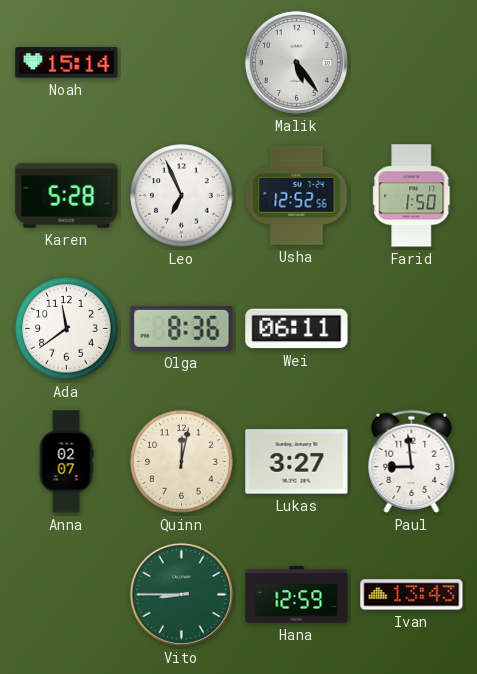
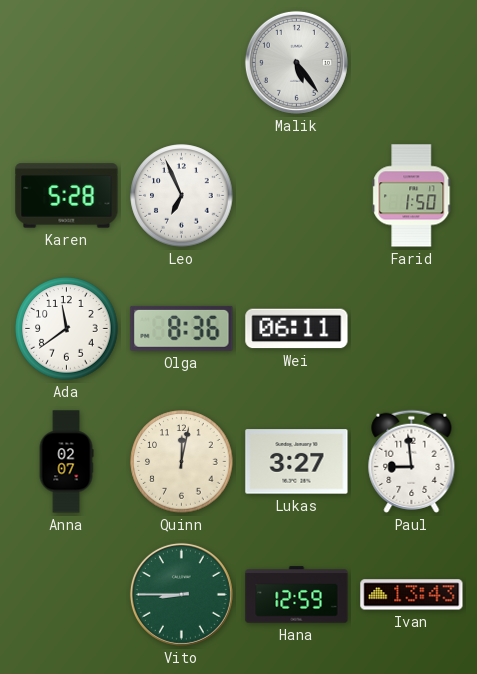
Noah: 15:14 -> none
Usha: 12:52 -> none
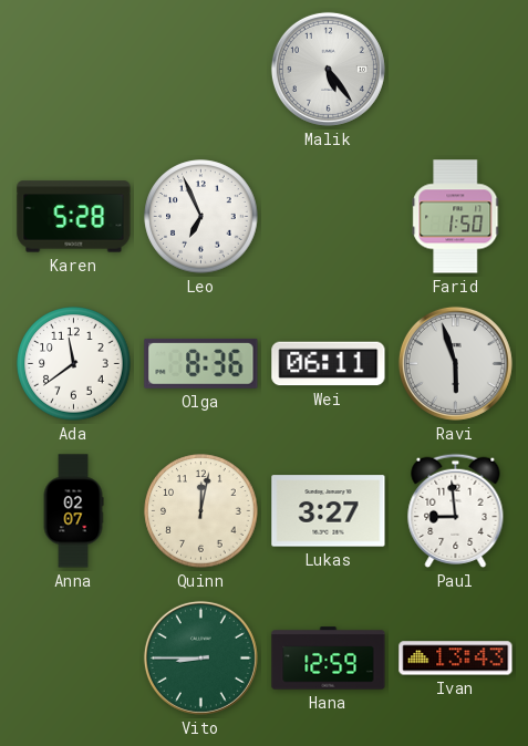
Ravi: none -> 5:57
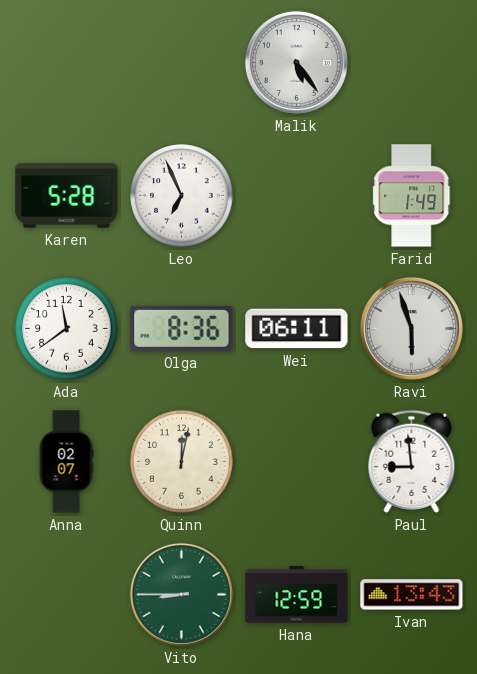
Farid: 1:50 -> 1:49
Lukas: 3:27 -> none
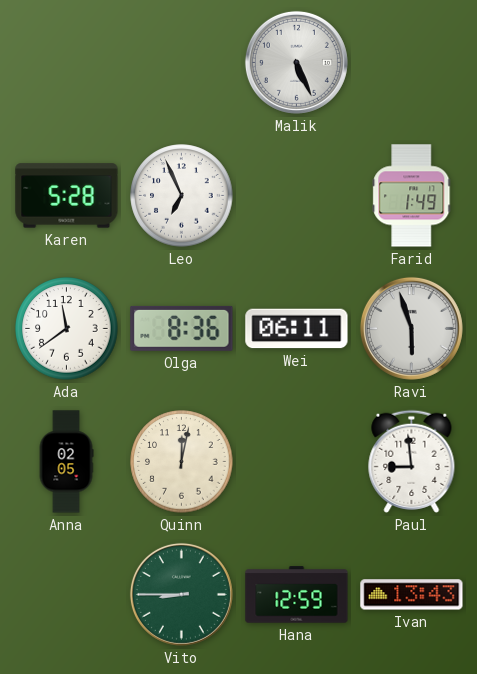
Malik: 5:24 -> 5:26
Anna: 02:07 -> 02:05
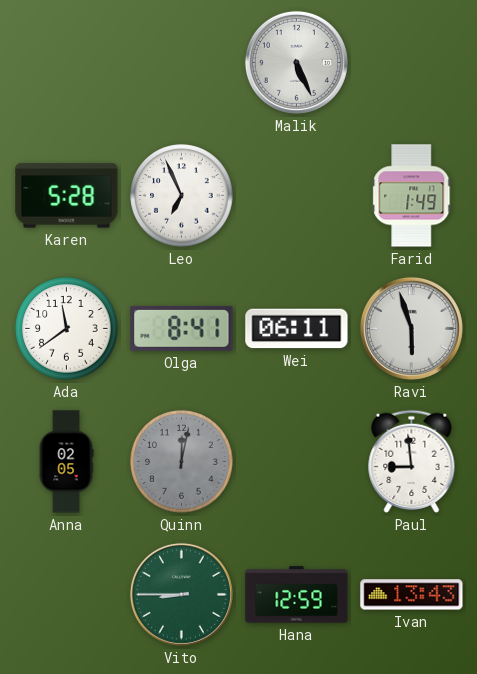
Olga: 8:36 -> 8:41
Quinn dial: cream -> grey
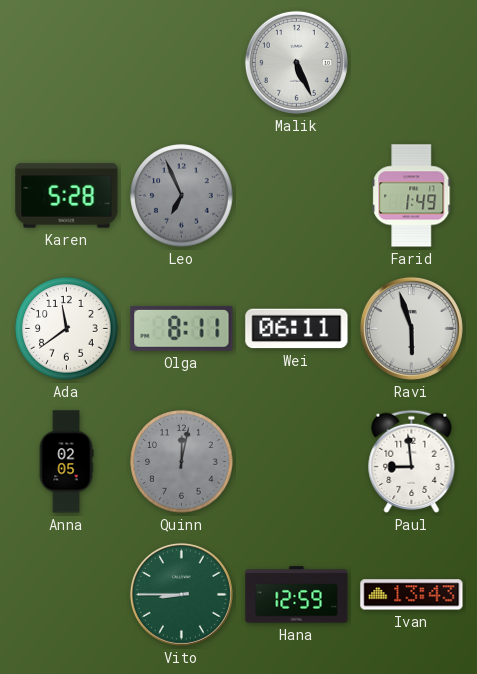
Leo dial: white -> grey
Olga: 8:41 -> 8:11
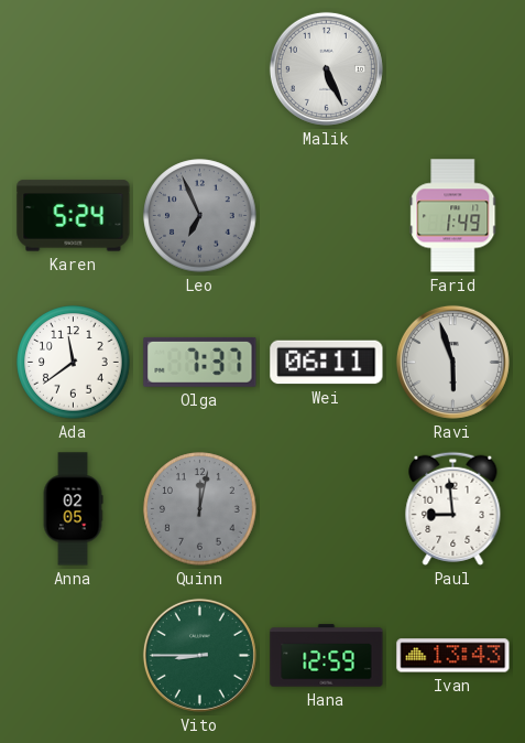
Karen: 5:28 -> 5:24
Olga: 8:11 -> 7:37
